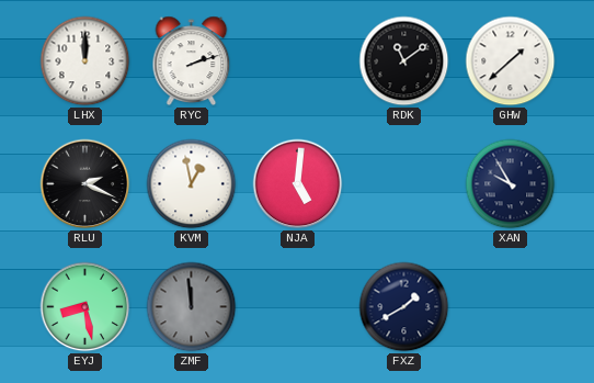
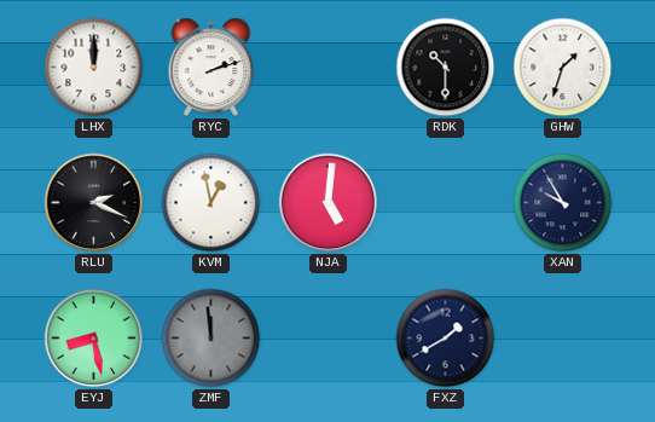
RDK: 11:09 -> 10:30
GHW: 1:38 -> 1:33
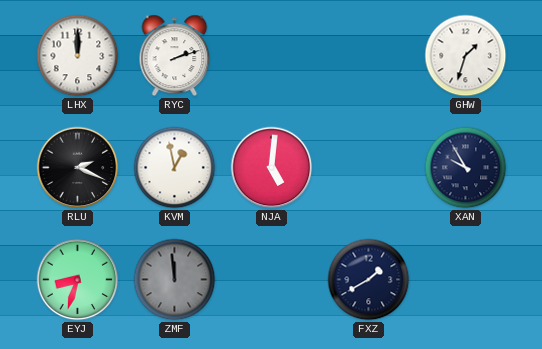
RDK: 10:30 -> none
EYJ: 8:28 -> 8:33
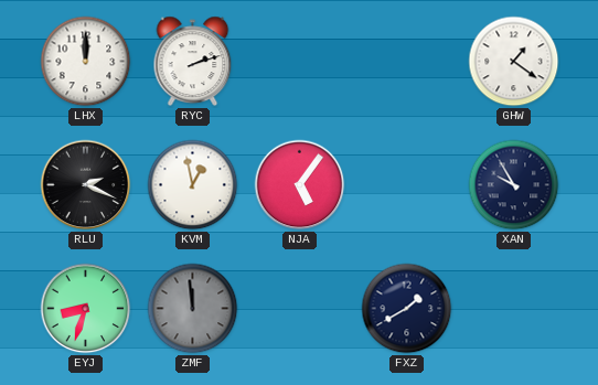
GHW: 1:33 -> 1:21
NJA: 5:01 -> 5:06
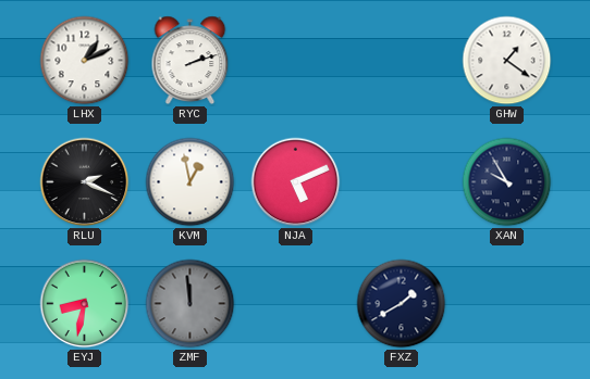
LHX: 12:00 -> 1:11
NJA: 5:06 -> 5:11
EYJ: 8:33 -> 8:32
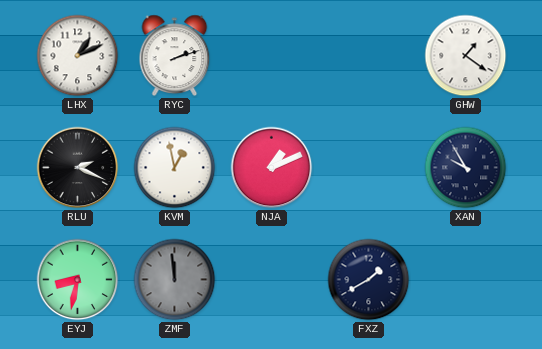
NJA: 5:11 -> 1:11
